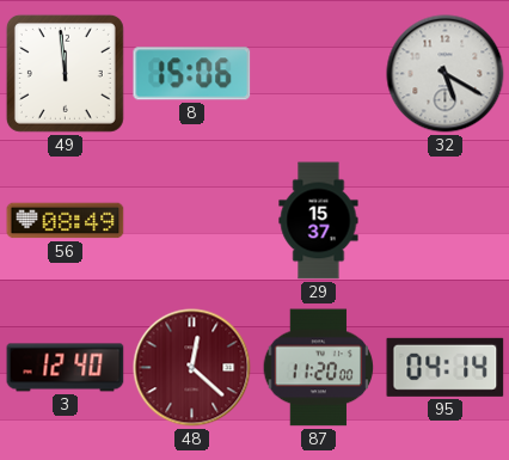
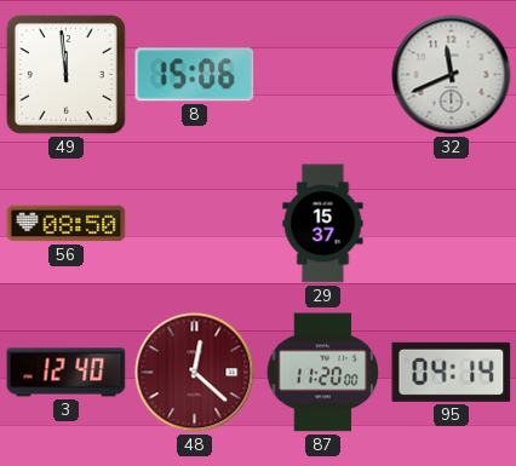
32: 5:20 -> 11:41
56: 08:49 -> 08:50
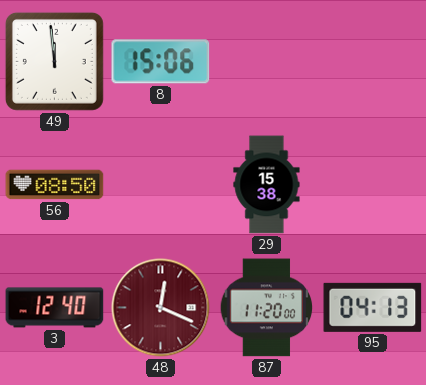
32: 11:41 -> none
29: 15:37 -> 15:38
48: 12:22 -> 12:19
95: 04:14 -> 04:13
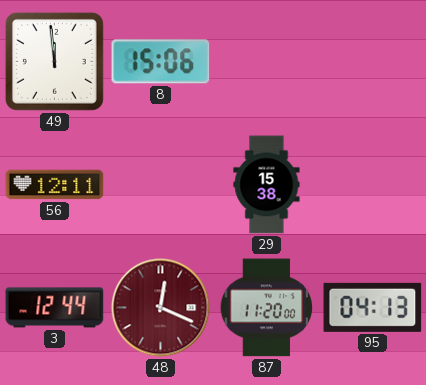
56: 08:50 -> 12:11
3: 12:40 -> 12:44
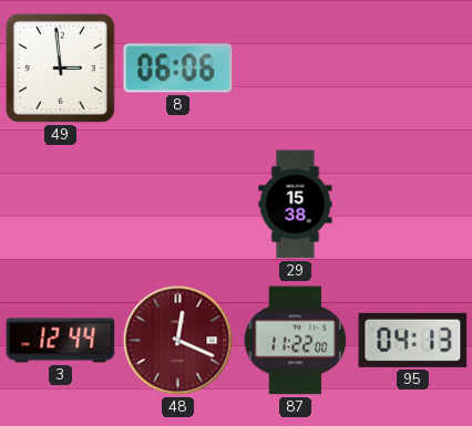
49: 11:59 -> 2:59
8: 15:06 -> 06:06
56: 12:11 -> none
87: 11:20 -> 11:22
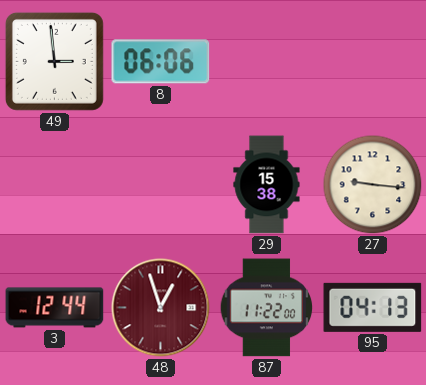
27: none -> 9:16
48: 12:19 -> 12:57
